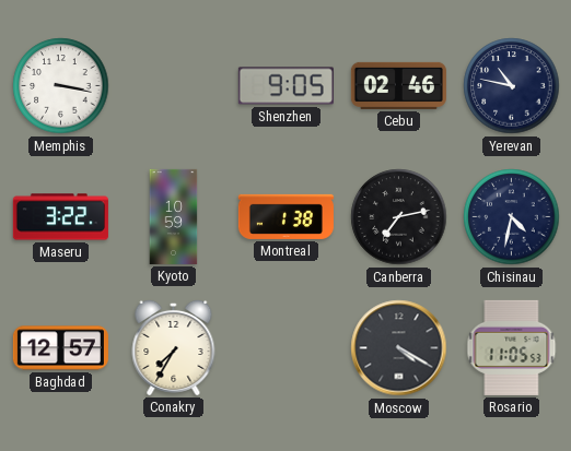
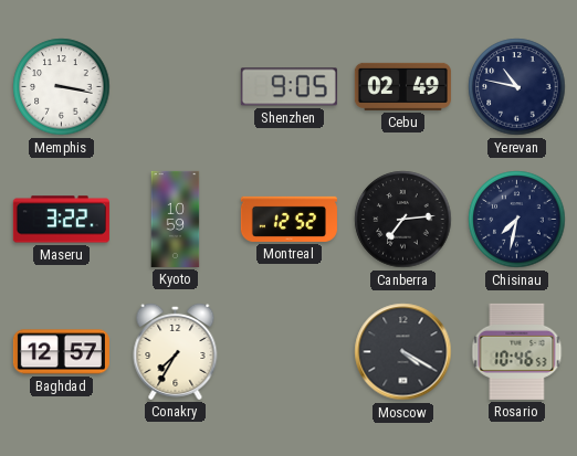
Cebu: 02:46 -> 02:49
Montreal: 1:38 -> 12:52
Canberra: 7:13 -> 7:14
Chisinau: 4:32 -> 7:32
Rosario: 11:05 -> 10:46
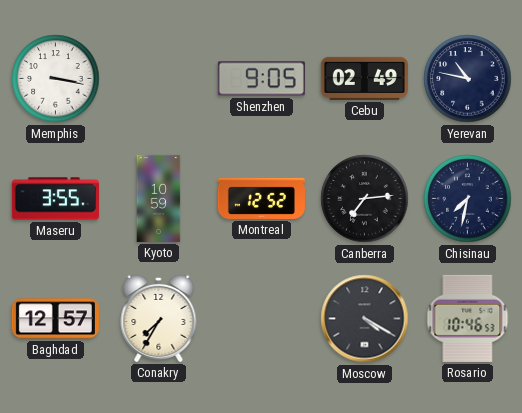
Maseru: 3:22 -> 3:55
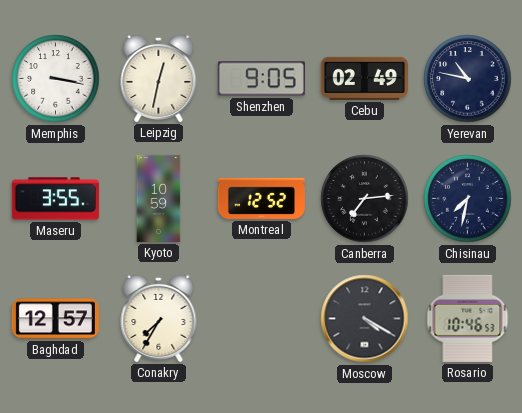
Leipzig: none -> 12:32
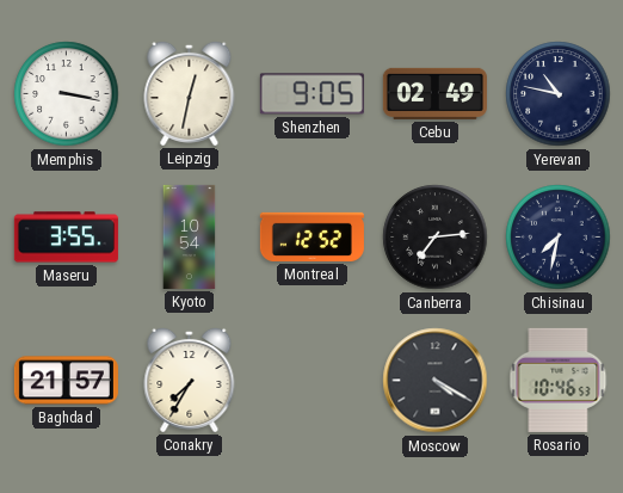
Kyoto: 10:59 -> 10:54
Baghdad: 12:57 -> 21:57
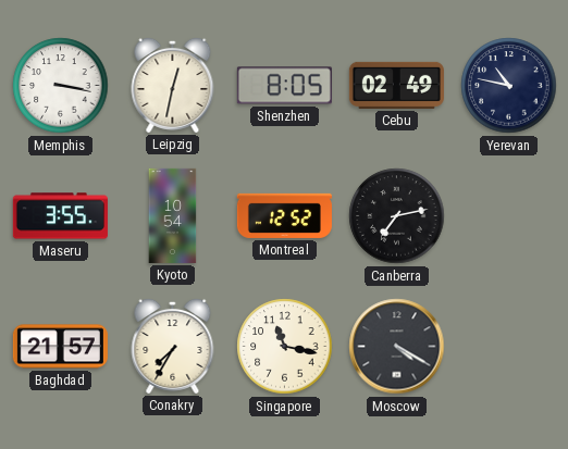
Shenzhen: 9:05 -> 8:05
Canberra: 7:14 -> 7:13
Chisinau: 7:32 -> none
Singapore: none -> 11:17
Rosario: 10:46 -> none
